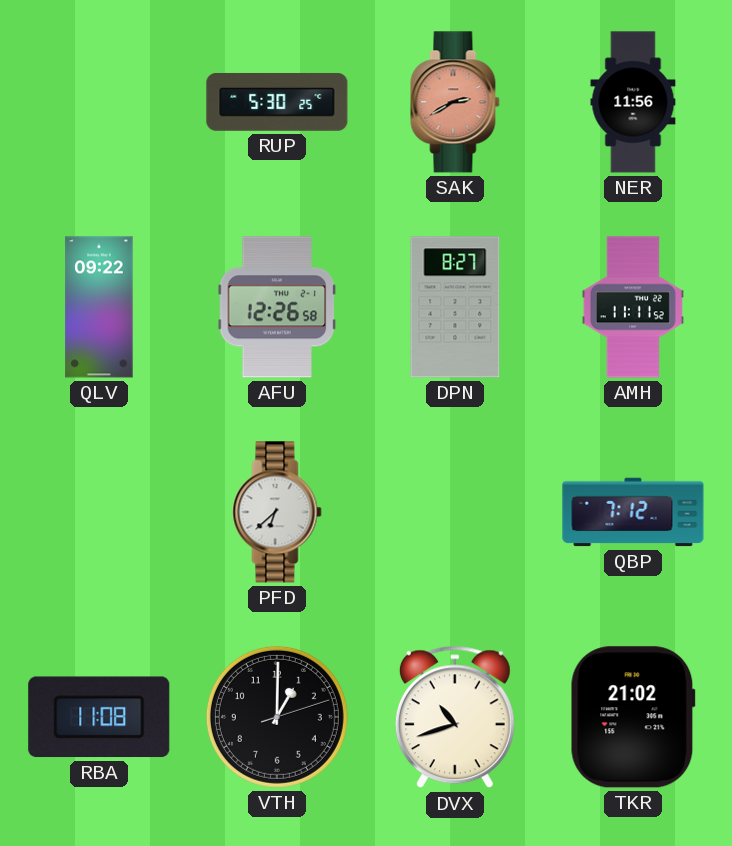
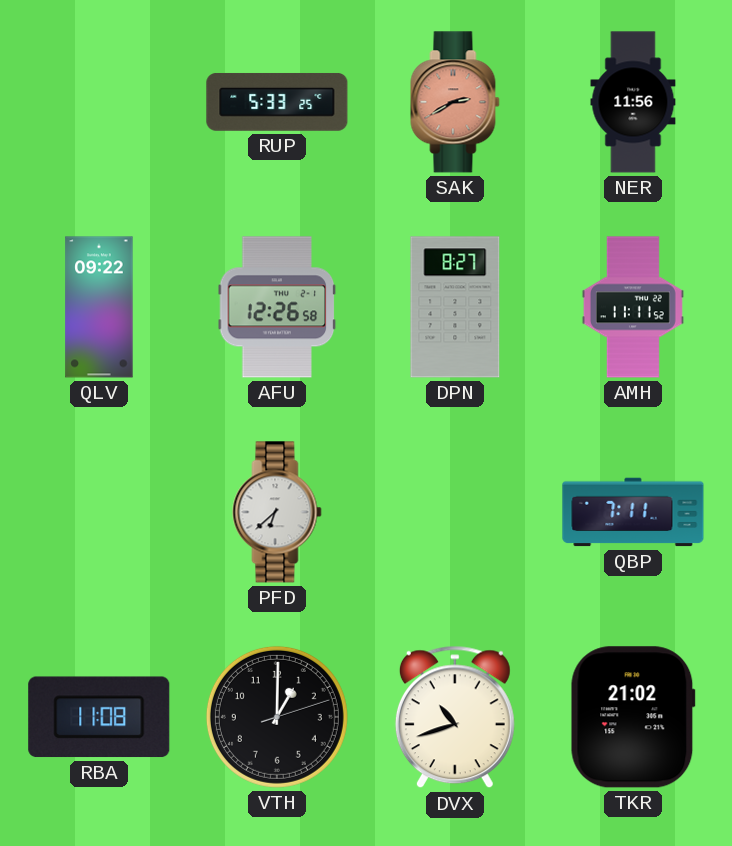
RUP: 5:30 -> 5:33
QBP: 7:12 -> 7:11
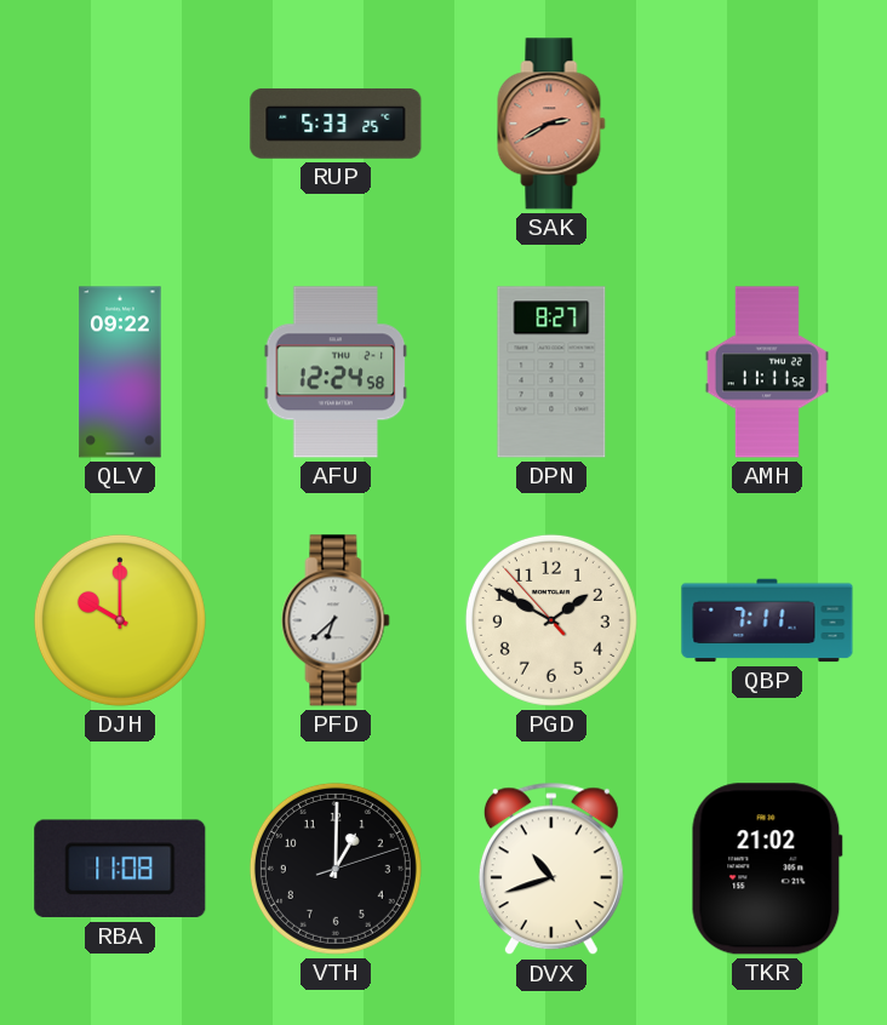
NER: 11:56 -> none
AFU: 12:26 -> 12:24
DJH: none -> 10:00
PGD: none -> 1:49
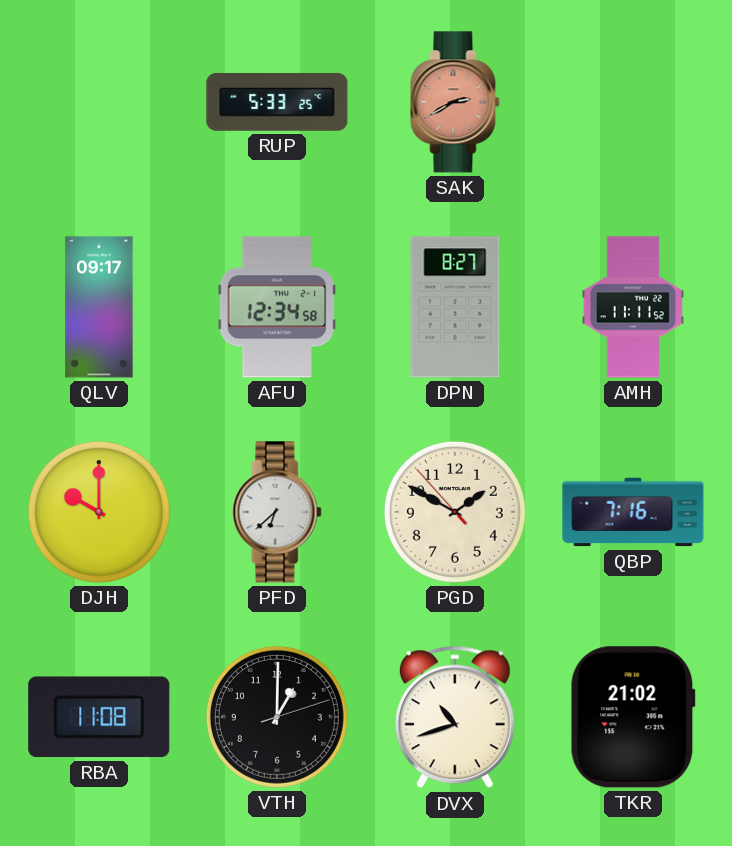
QLV: 09:22 -> 09:17
AFU: 12:24 -> 12:34
QBP: 7:11 -> 7:16
